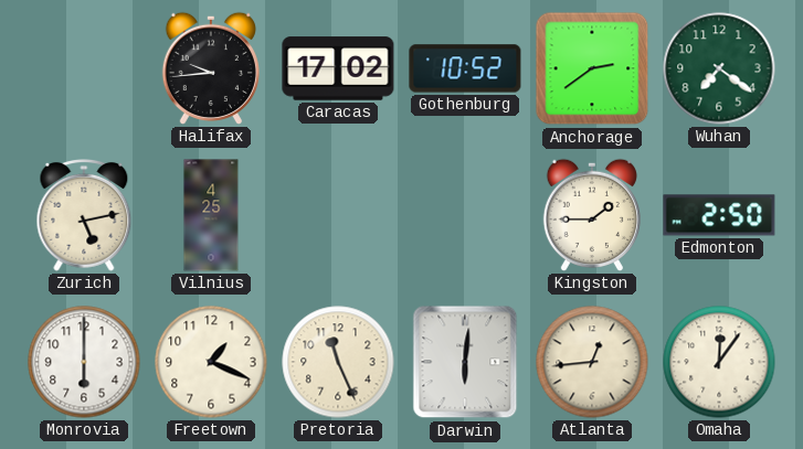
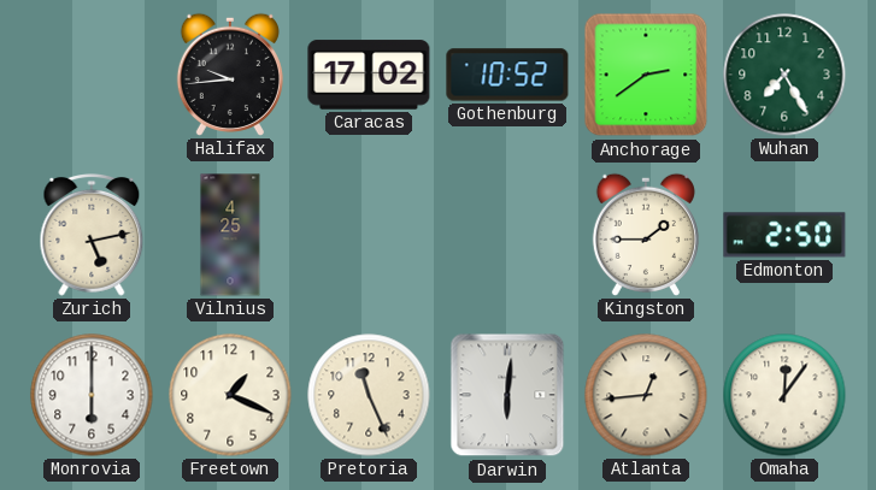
Wuhan: 7:21 -> 7:25
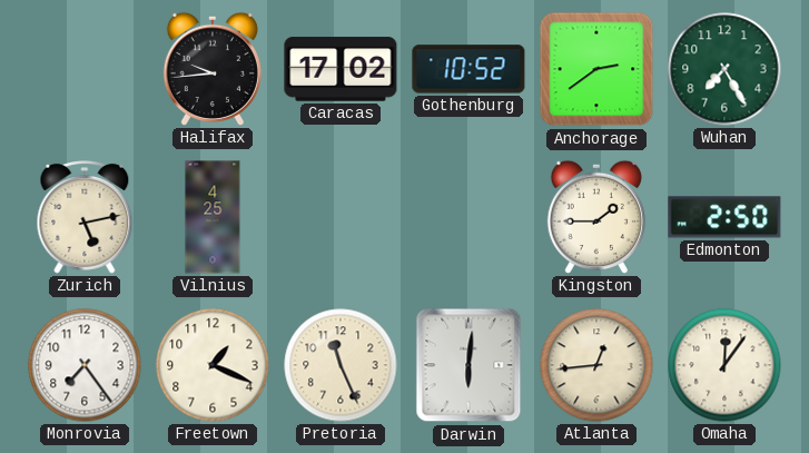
Monrovia: 6:00 -> 7:24
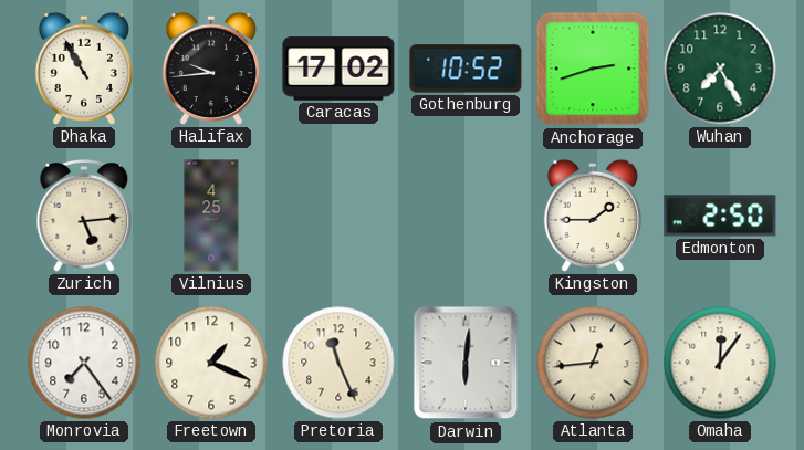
Dhaka: none -> 10:55
Anchorage: 2:39 -> 2:42
Zurich: 5:13 -> 5:14
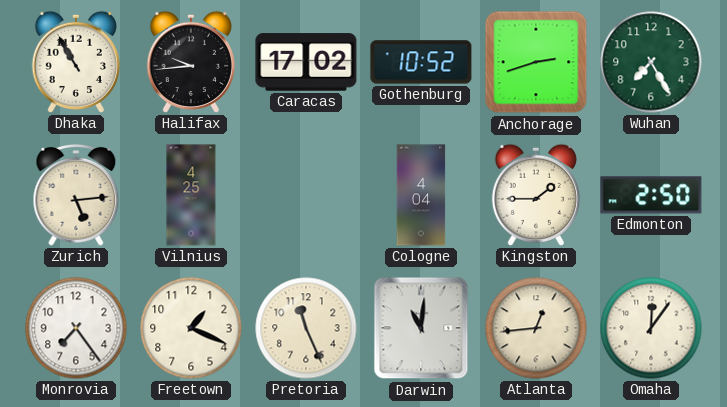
Cologne: none -> 4:04
Darwin: 6:01 -> 11:01
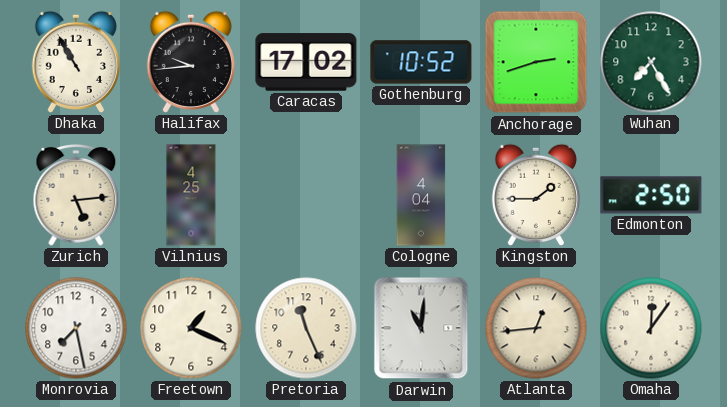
Monrovia: 7:24 -> 7:28
